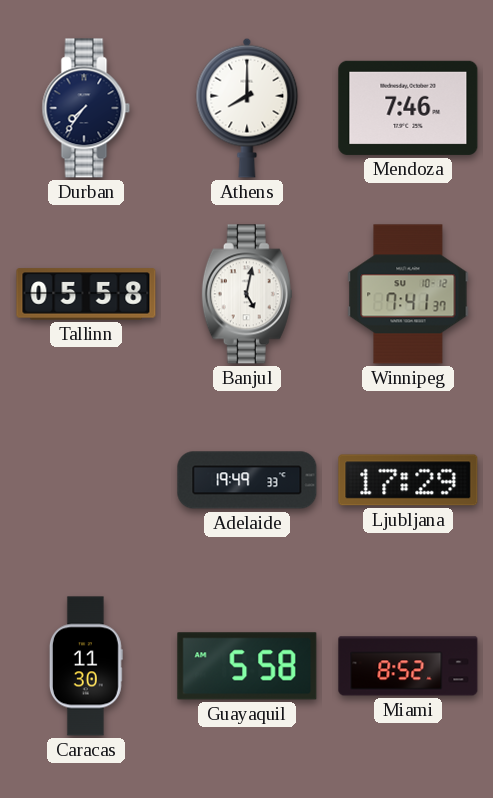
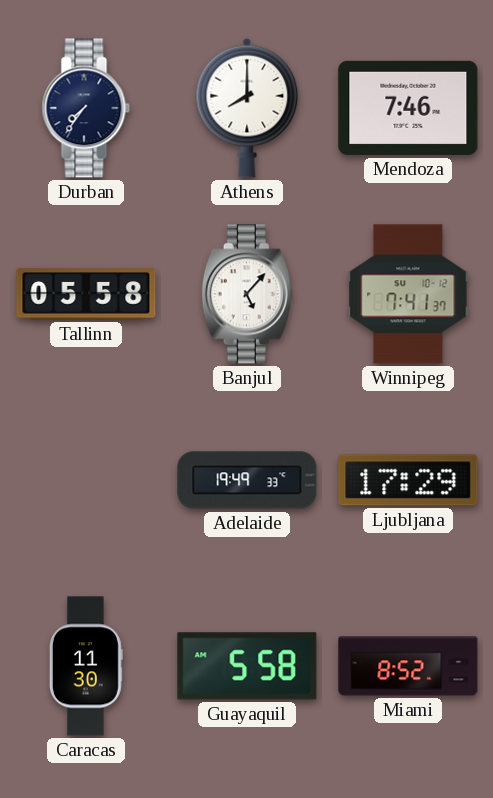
Banjul: 5:02 -> 5:07
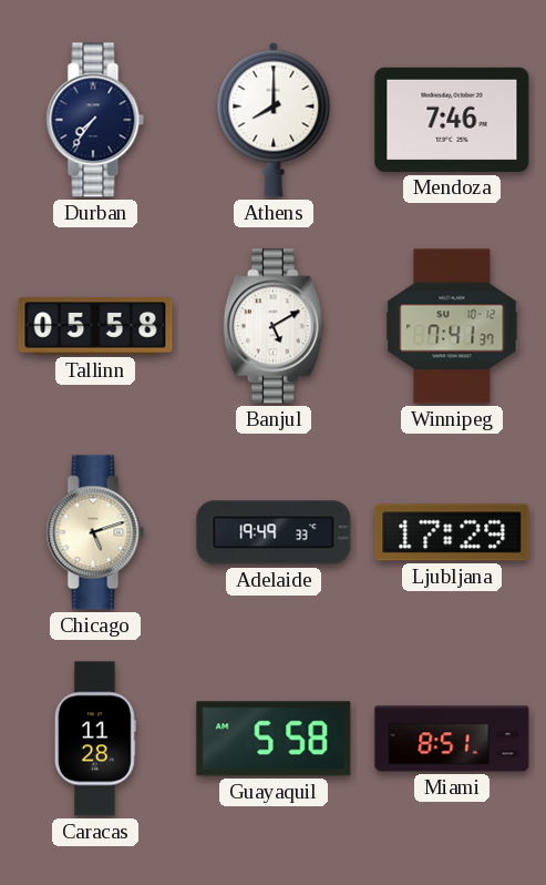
Banjul: 5:07 -> 5:10
Chicago: none -> 5:12
Caracas: 11:30 -> 11:28
Miami: 8:52 -> 8:51
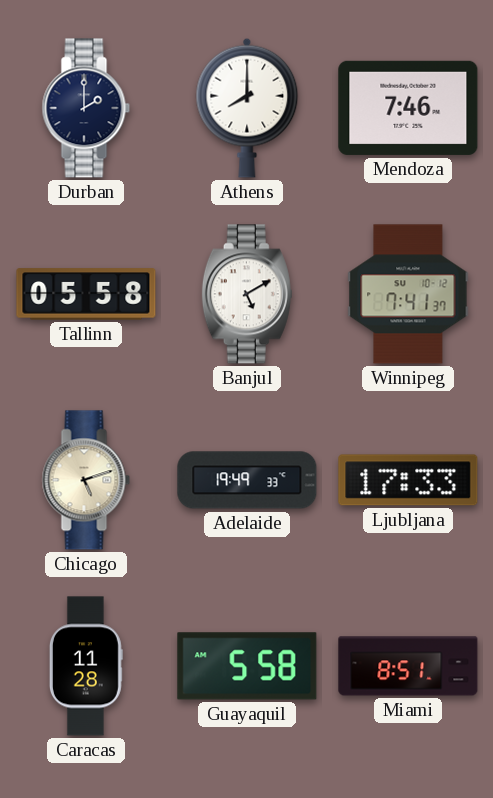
Durban: 7:36 -> 2:00
Ljubljana: 17:29 -> 17:33
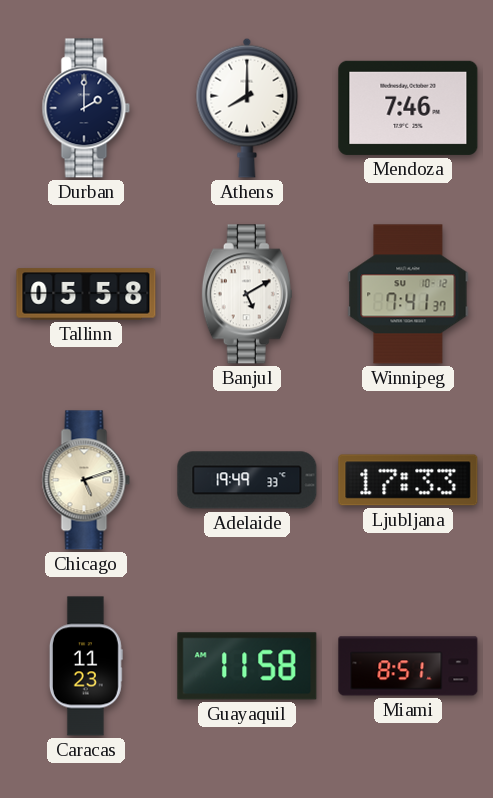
Caracas: 11:28 -> 11:23
Guayaquil: 5:58 -> 11:58
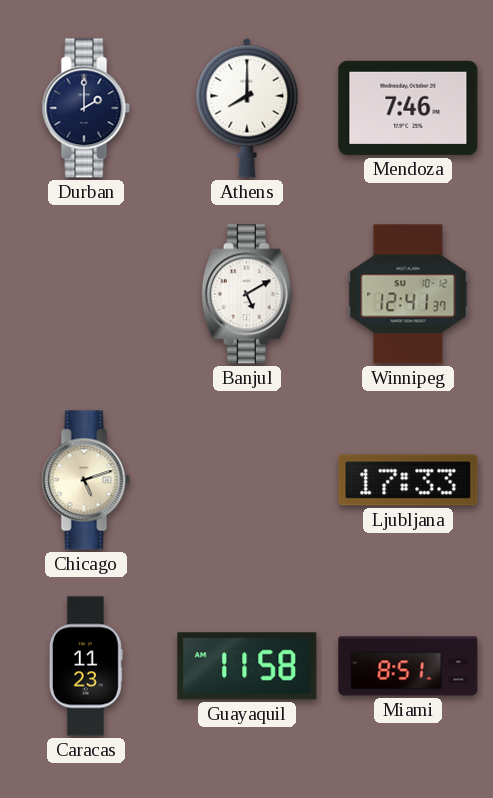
Tallinn: 05:58 -> none
Winnipeg: 7:41 -> 12:41
Adelaide: 19:49 -> none
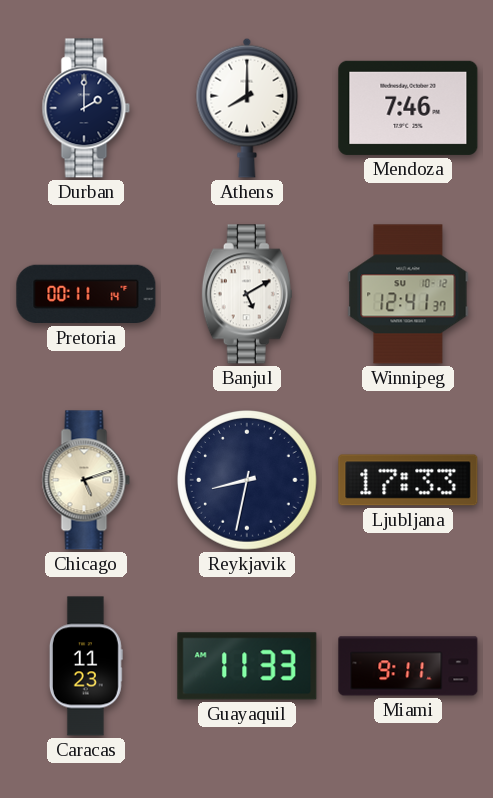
Pretoria: none -> 00:11
Reykjavik: none -> 8:32
Guayaquil: 11:58 -> 11:33
Miami: 8:51 -> 9:11
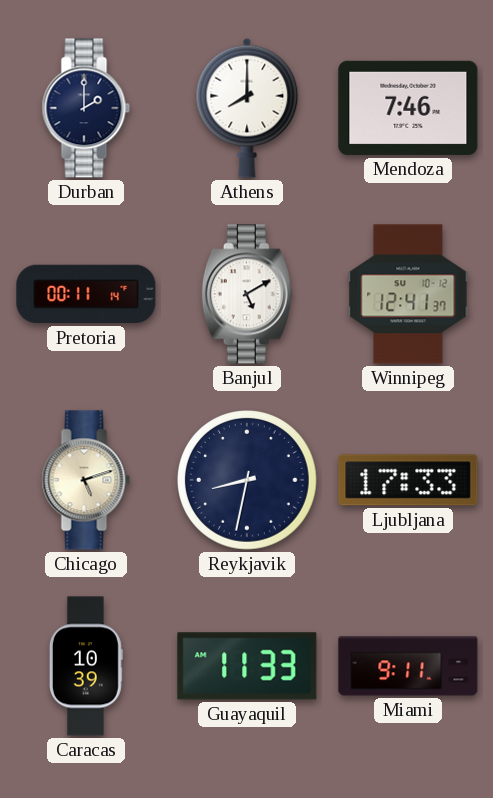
Caracas: 11:23 -> 10:39
